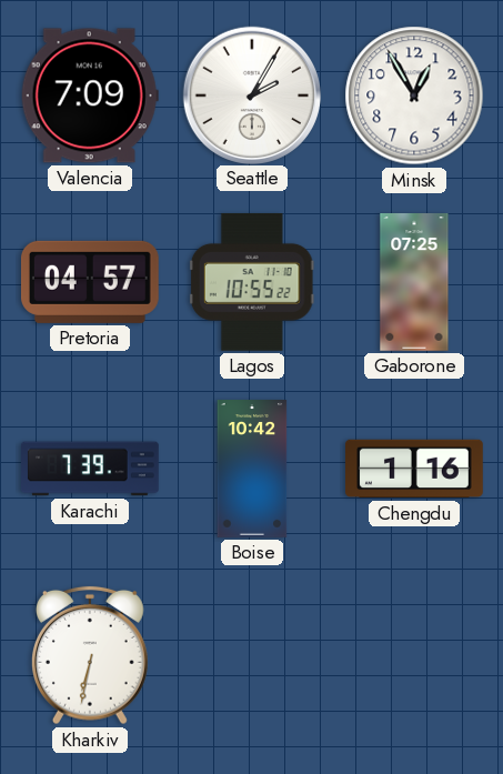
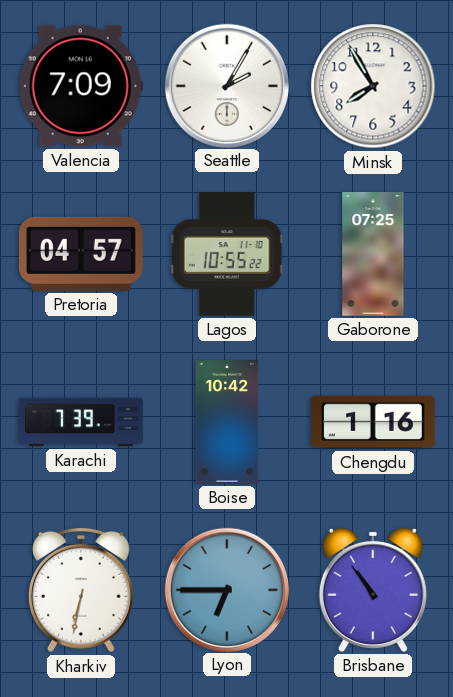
Minsk: 12:55 -> 7:55
Lyon: none -> 6:45
Brisbane: none -> 10:54
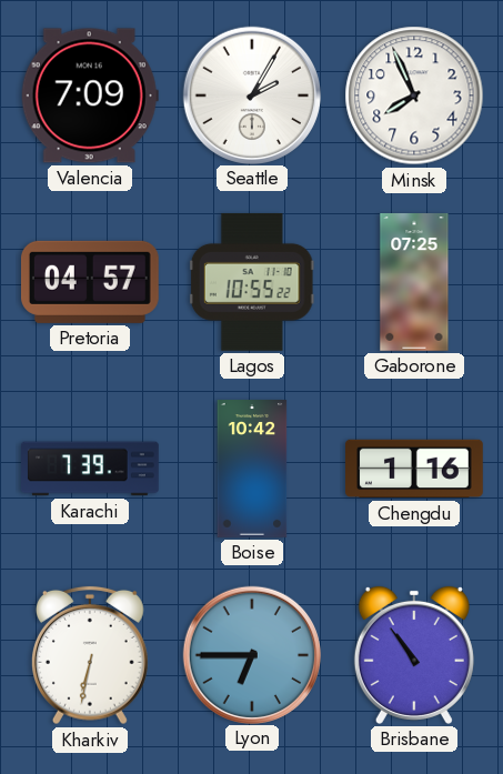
Minsk: 7:55 -> 7:56
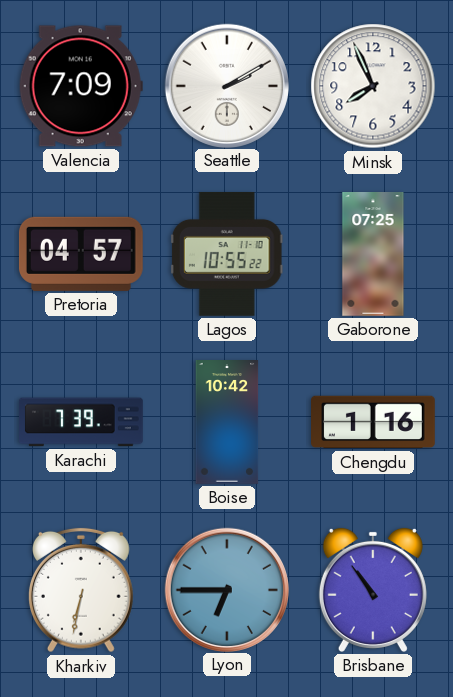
Seattle: 2:05 -> 2:10
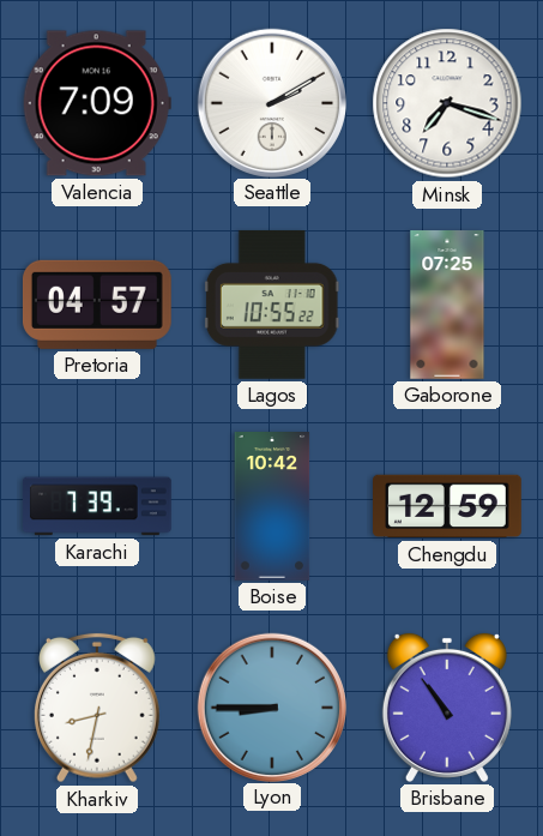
Minsk: 7:56 -> 7:18
Chengdu: 1:16 -> 12:59
Kharkiv: 6:32 -> 8:32
Lyon: 6:45 -> 8:45
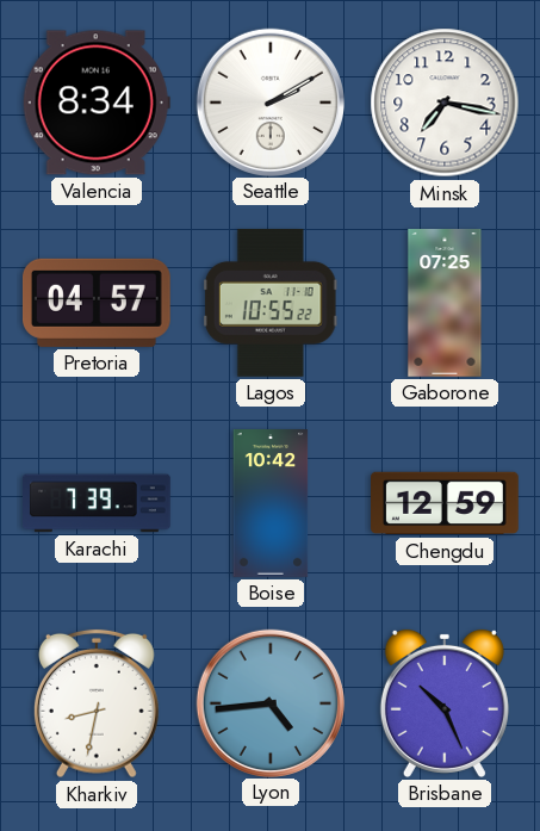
Valencia: 7:09 -> 8:34
Minsk: 7:18 -> 7:17
Lyon: 8:45 -> 4:44
Brisbane: 10:54 -> 10:26
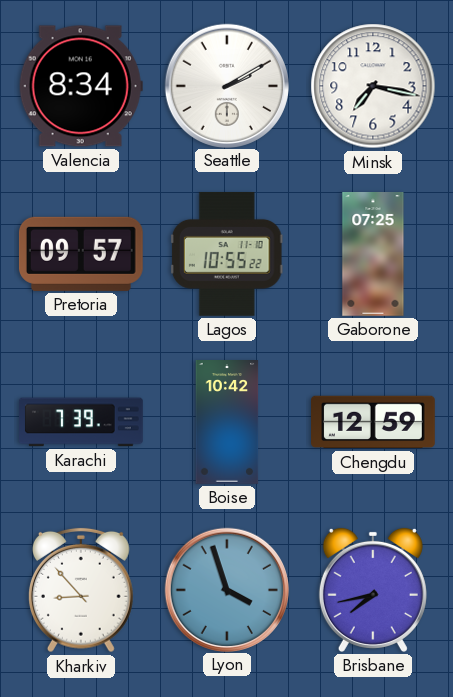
Pretoria: 04:57 -> 09:57
Kharkiv: 8:32 -> 8:53
Lyon: 4:44 -> 3:57
Brisbane: 10:26 -> 7:43
